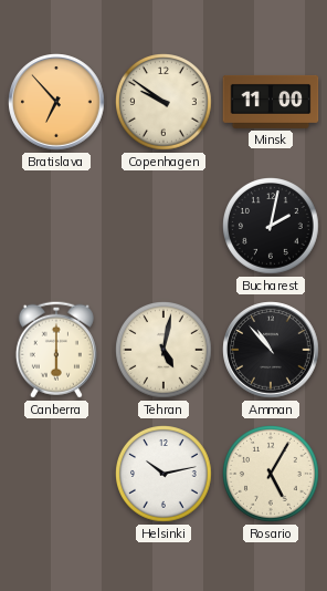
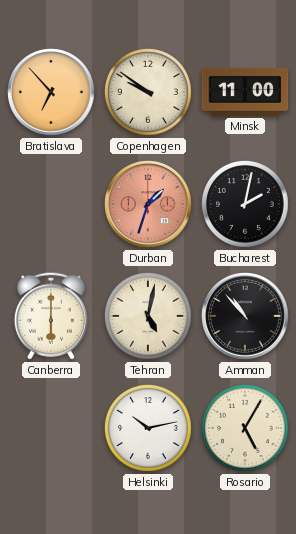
Durban: none -> 1:33
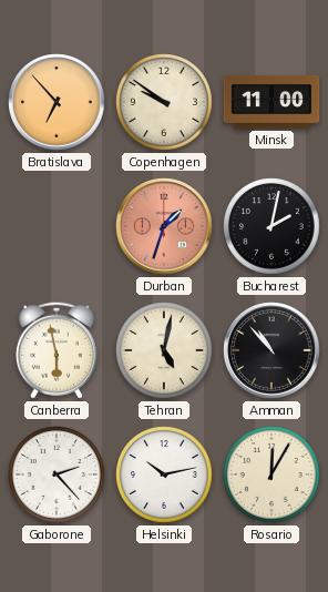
Canberra: 6:00 -> 5:58
Gaborone: none -> 2:23
Rosario: 5:05 -> 12:05
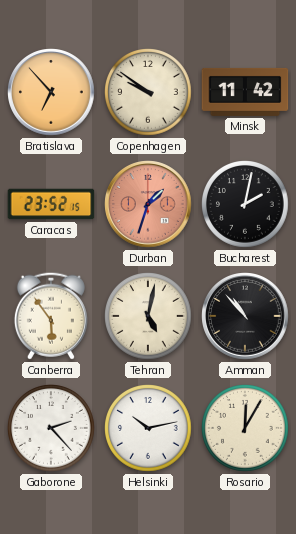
Minsk: 11:00 -> 11:42
Caracas: none -> 23:52
Canberra: 5:58 -> 5:54
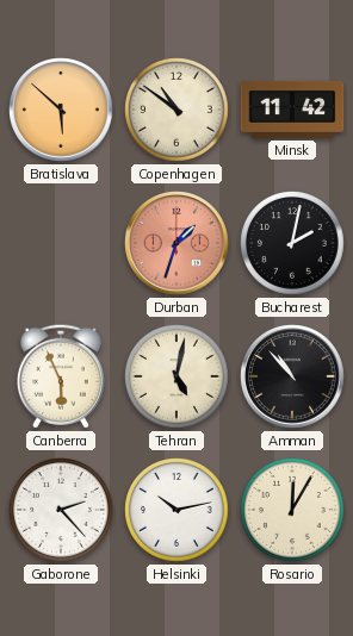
Bratislava: 6:53 -> 5:52
Copenhagen: 9:51 -> 10:51
Caracas: 23:52 -> none
Canberra: 5:54 -> 5:56
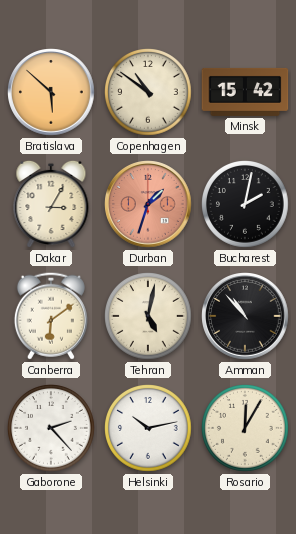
Minsk: 11:42 -> 15:42
Dakar: none -> 3:05
Canberra: 5:56 -> 6:09
